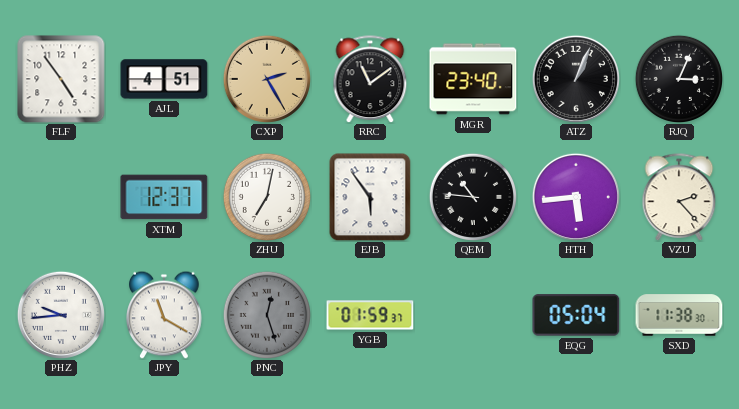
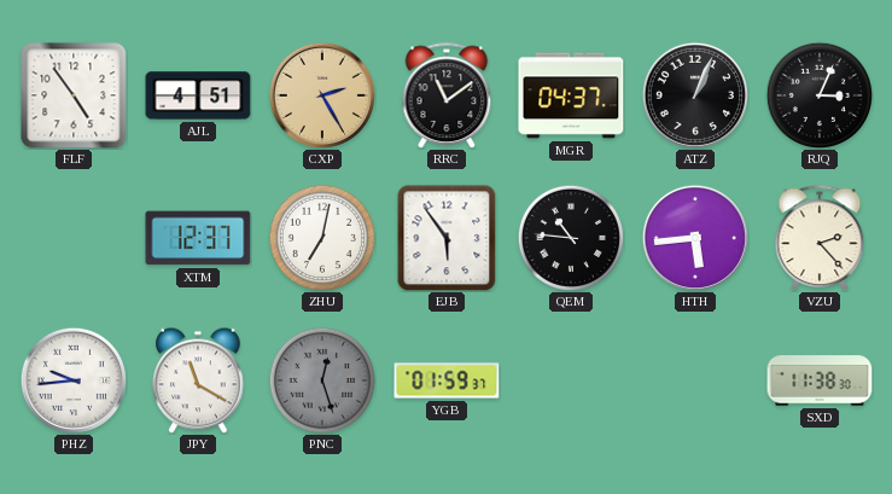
MGR: 23:40 -> 04:37
EQG: 05:04 -> none
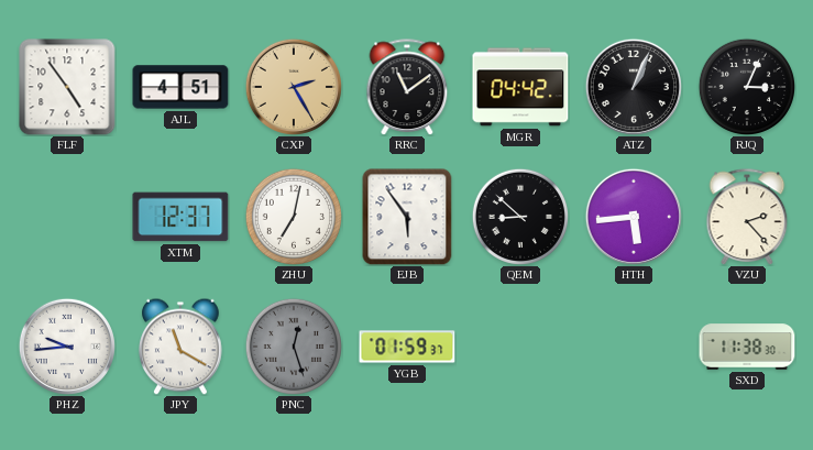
MGR: 04:37 -> 04:42
QEM: 10:46 -> 8:52
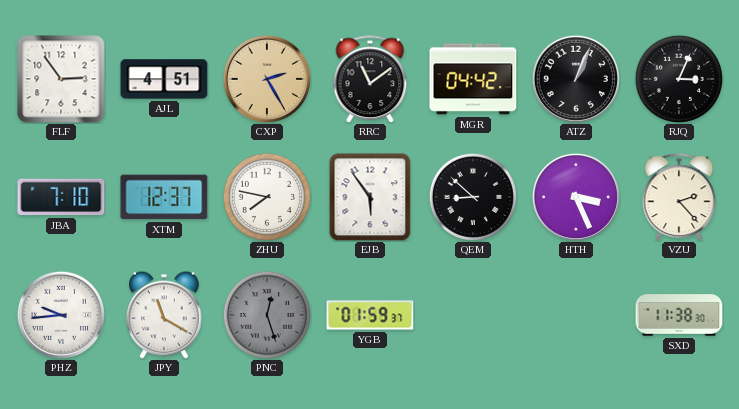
FLF: 4:54 -> 2:54
JBA: none -> 7:10
ZHU: 7:02 -> 7:47
HTH: 5:44 -> 3:26
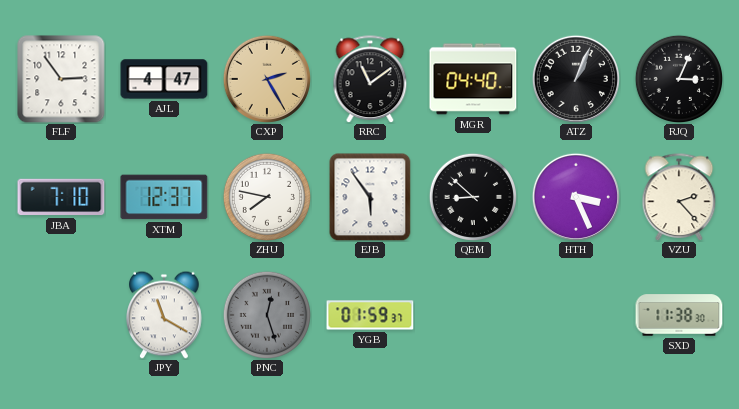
AJL: 4:51 -> 4:47
MGR: 04:42 -> 04:40
PHZ: 9:44 -> none
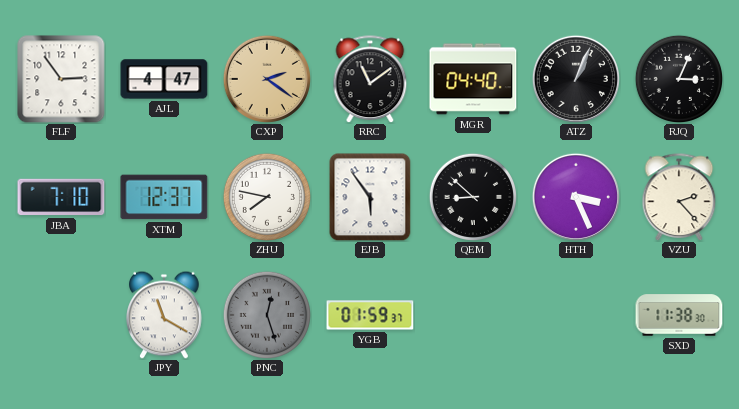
CXP: 2:25 -> 2:21
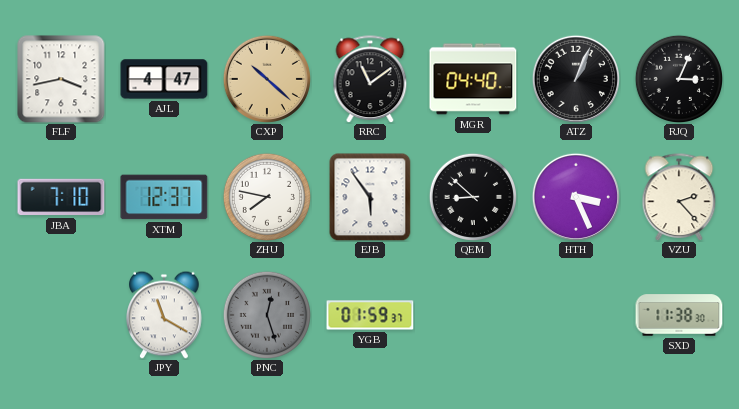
FLF: 2:54 -> 3:43
CXP: 2:21 -> 10:22
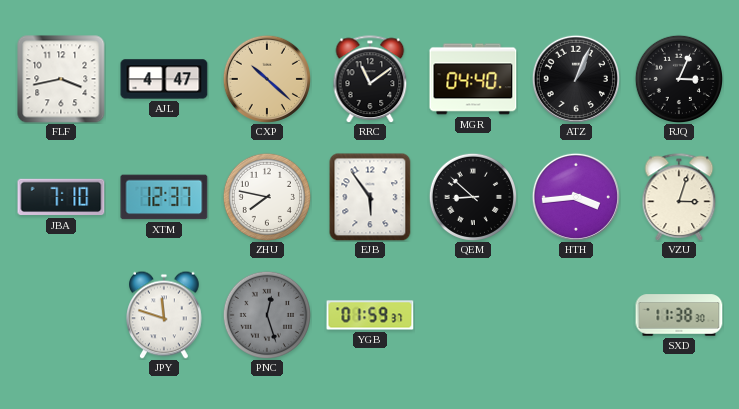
HTH: 3:26 -> 3:44
VZU: 2:23 -> 3:03
JPY: 11:20 -> 11:48
